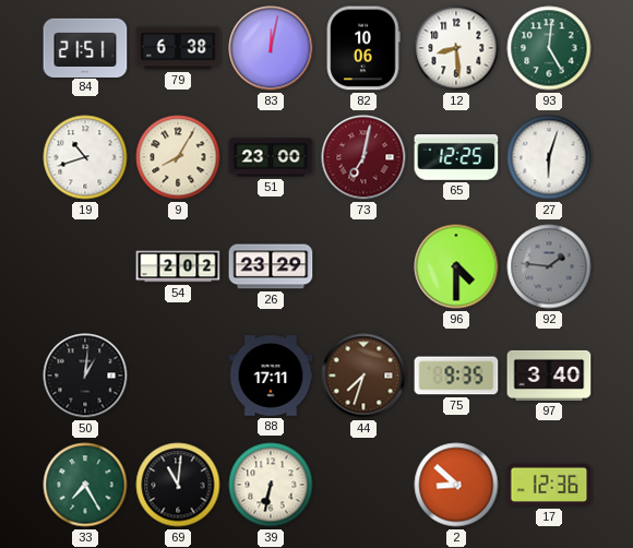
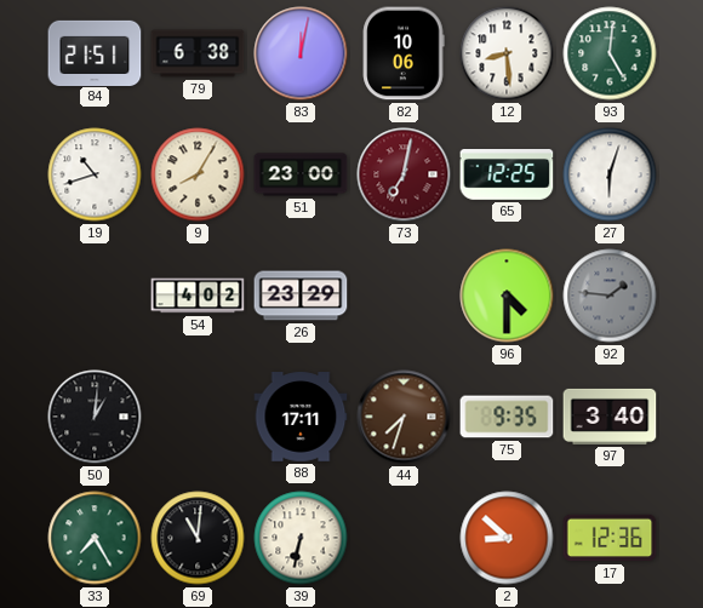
54: 2:02 -> 4:02
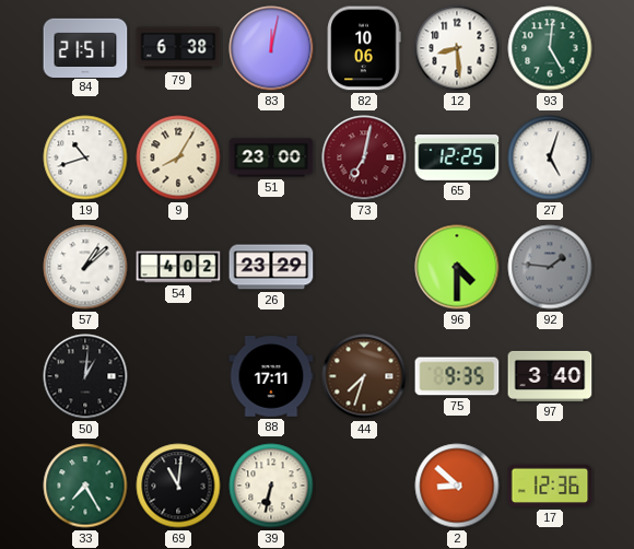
27: 6:03 -> 5:03
57: none -> 1:08
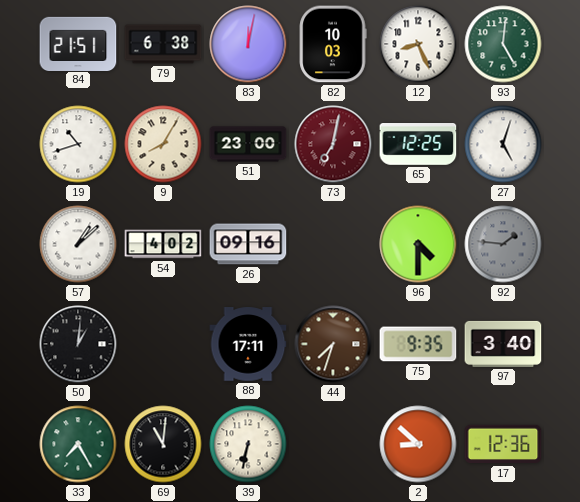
82: 10:06 -> 10:03
12: 8:29 -> 8:26
26: 23:29 -> 09:16
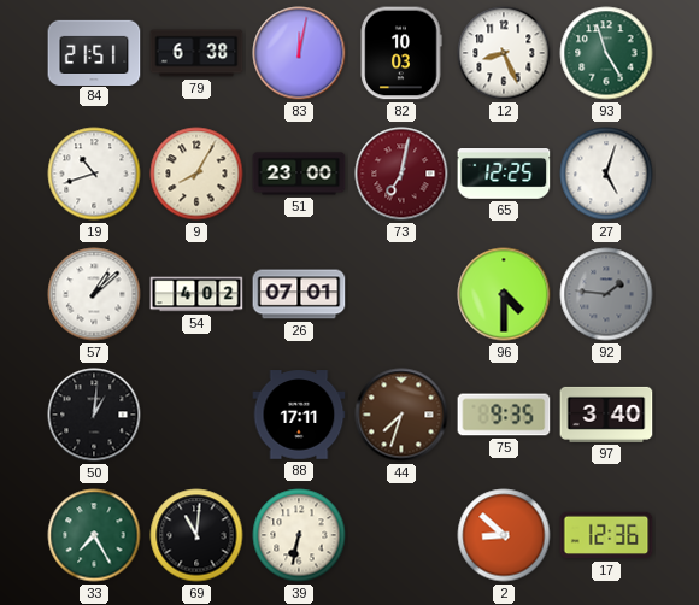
93: 5:01 -> 4:57
26: 09:16 -> 07:01
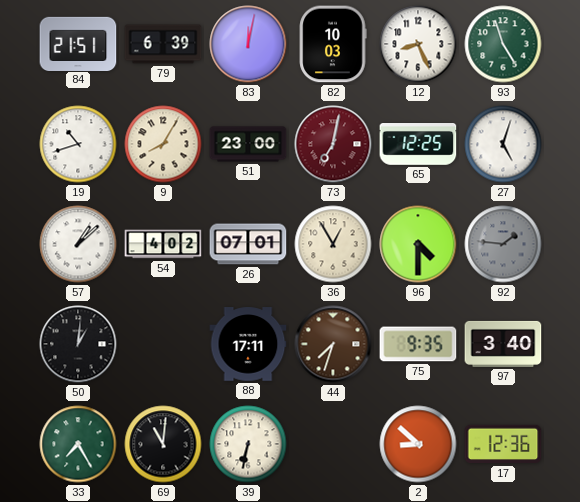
79: 6:38 -> 6:39
36: none -> 12:55
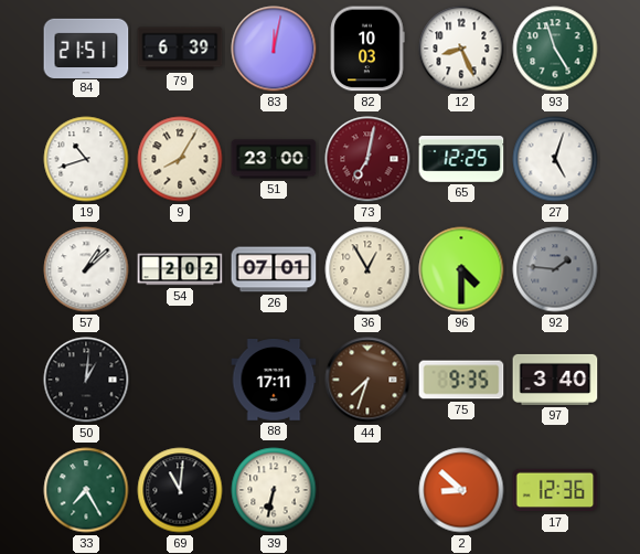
54: 4:02 -> 2:02
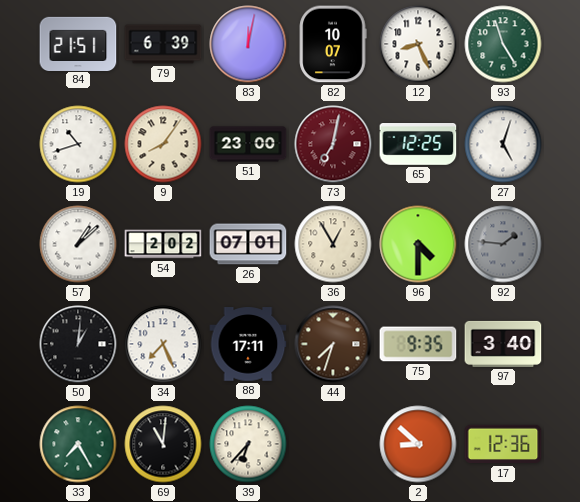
82: 10:03 -> 10:07
9: 8:05 -> 8:06
34: none -> 7:26
39: 6:32 -> 6:37
